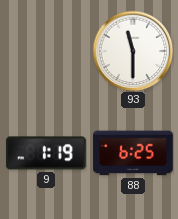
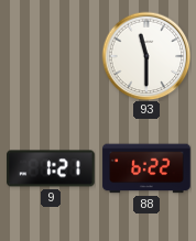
9: 1:19 -> 1:21
88: 6:25 -> 6:22
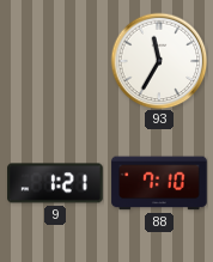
93: 11:30 -> 11:35
88: 6:22 -> 7:10
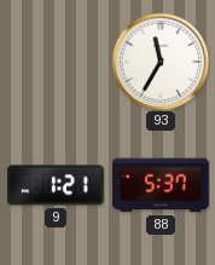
88: 7:10 -> 5:37
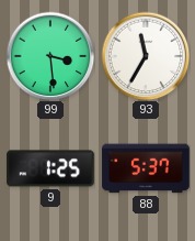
99: none -> 3:29
9: 1:21 -> 1:25
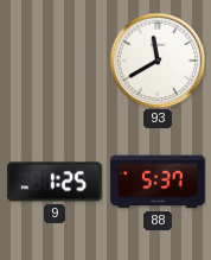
99: 3:29 -> none
93: 11:35 -> 11:40
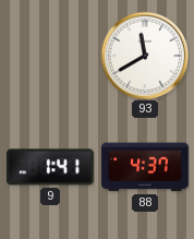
9: 1:25 -> 1:41
88: 5:37 -> 4:37
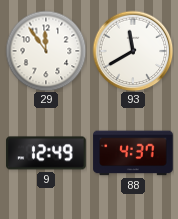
29: none -> 11:54
9: 1:41 -> 12:49
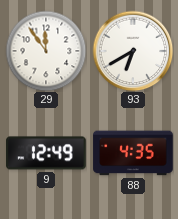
93: 11:40 -> 6:40
88: 4:37 -> 4:35
